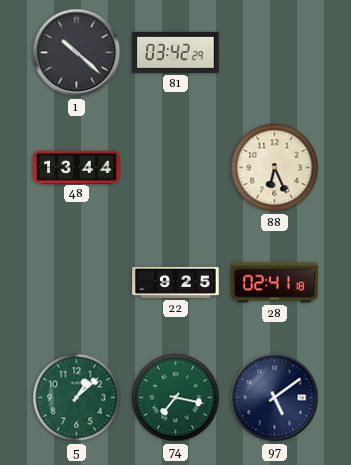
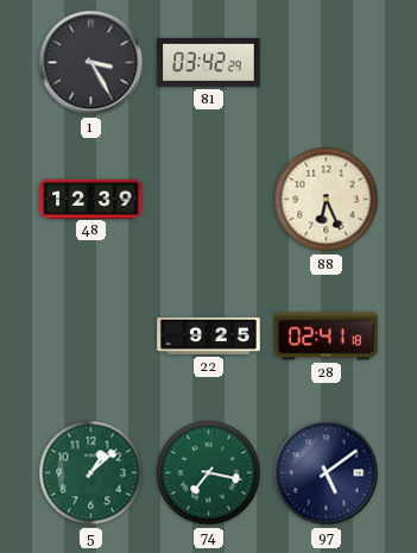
1: 10:22 -> 3:25
48: 13:44 -> 12:39
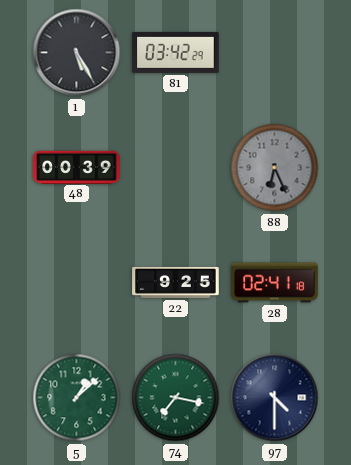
1: 3:25 -> 5:25
48: 12:39 -> 00:39
88 dial: cream -> grey
97: 5:09 -> 4:30
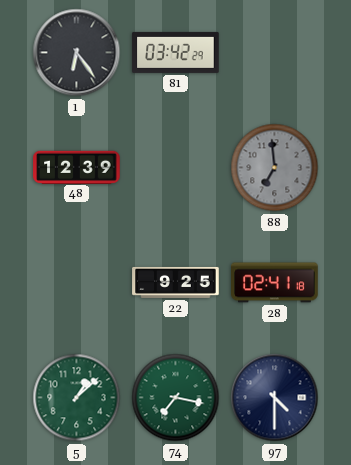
1: 5:25 -> 6:24
48: 00:39 -> 12:39
88: 6:26 -> 6:59
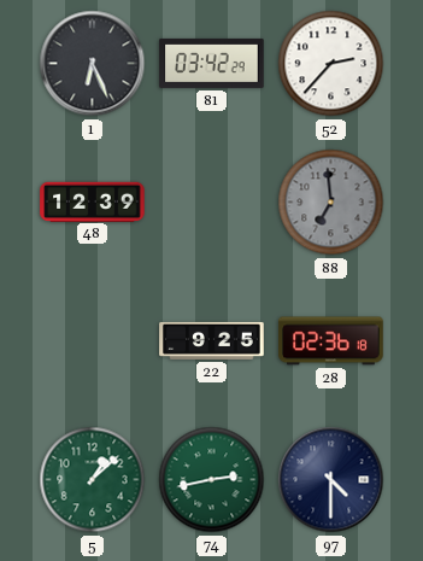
1: 6:24 -> 6:26
52: none -> 2:37
28: 02:41 -> 02:36
74: 7:17 -> 2:43
